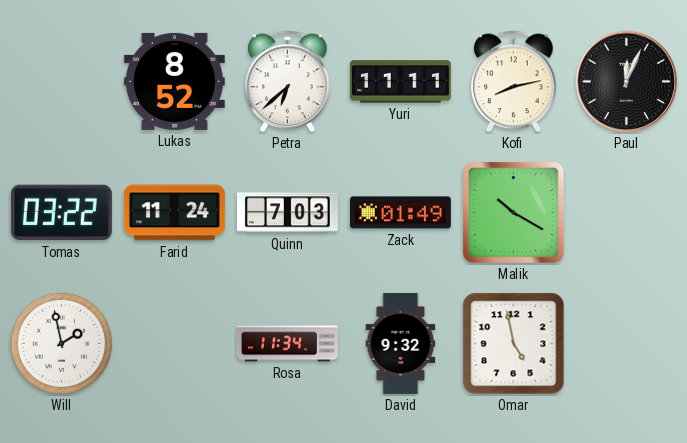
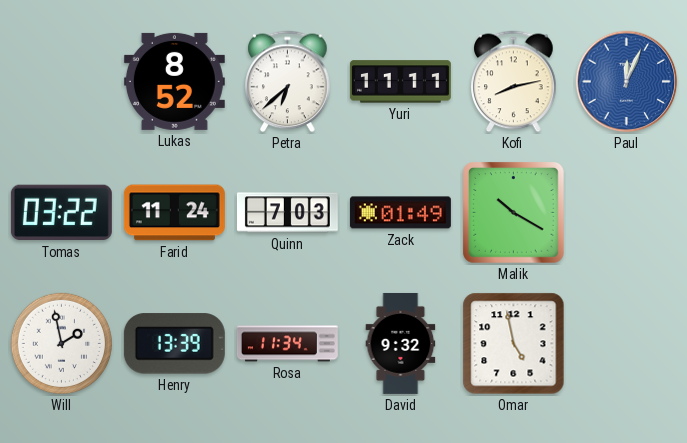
Paul dial: black -> blue
Henry: none -> 13:39
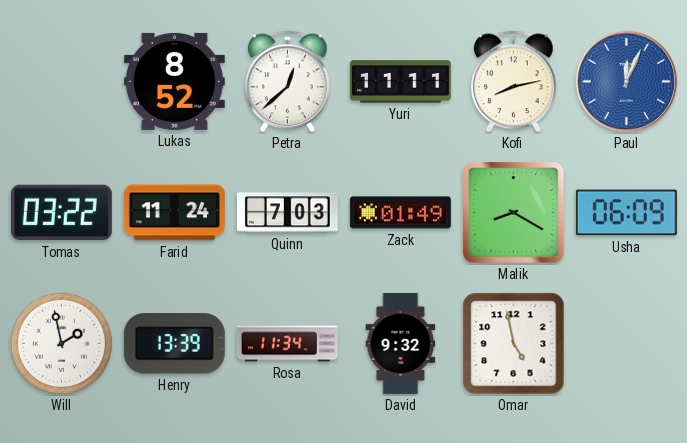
Petra: 6:38 -> 12:38
Malik: 10:20 -> 8:20
Usha: none -> 06:09
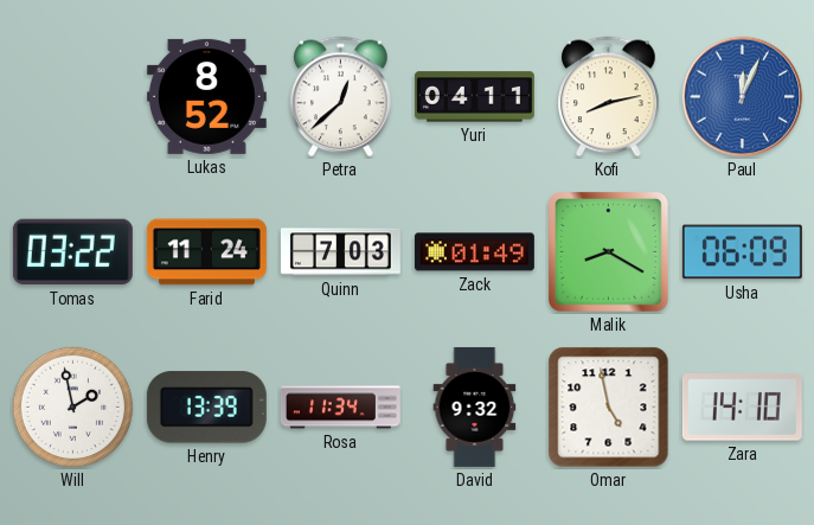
Yuri: 11:11 -> 04:11
Zara: none -> 14:10
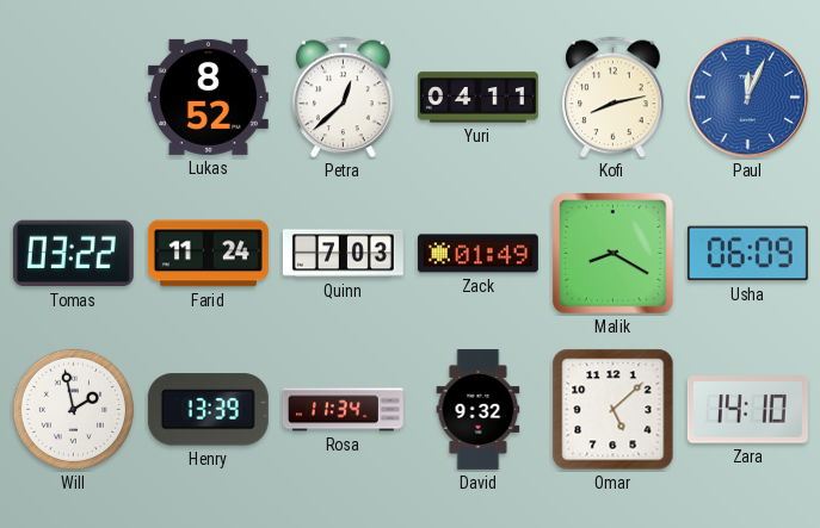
Omar: 4:58 -> 5:08
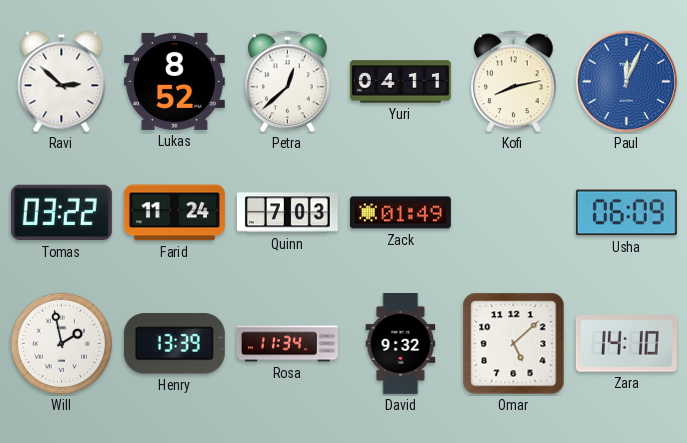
Ravi: none -> 2:52
Malik: 8:20 -> none
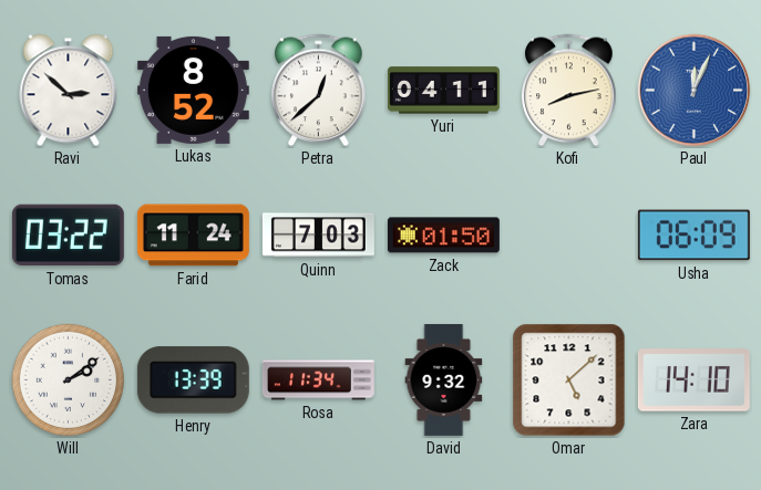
Zack: 01:49 -> 01:50
Will: 1:58 -> 2:09
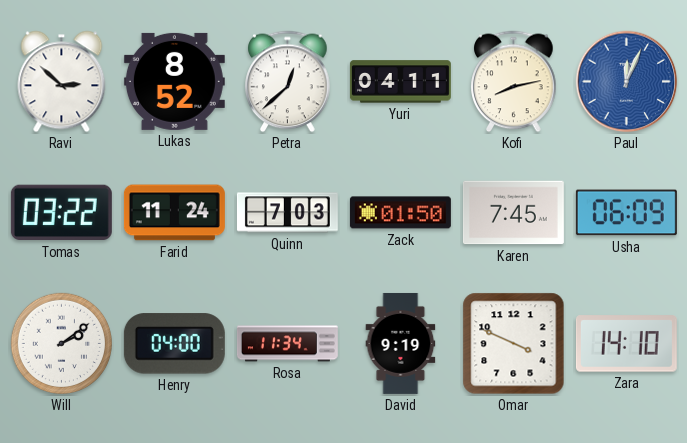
Karen: none -> 7:45
Henry: 13:39 -> 04:00
David: 9:32 -> 9:19
Omar: 5:08 -> 3:49
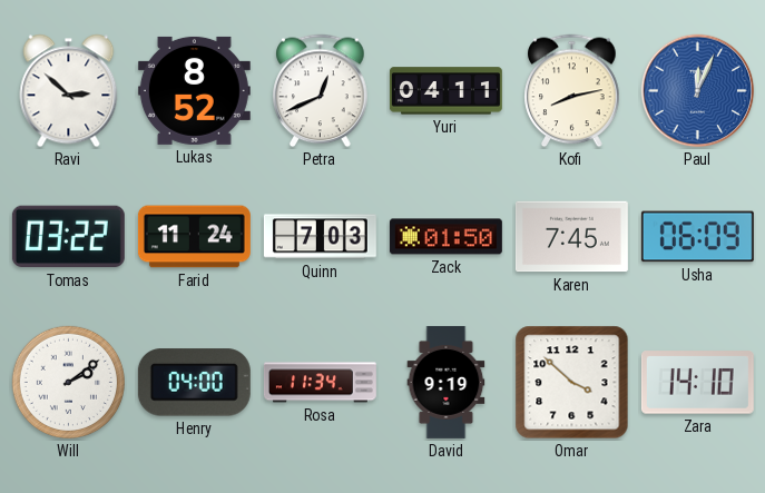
Petra: 12:38 -> 12:41
Omar: 3:49 -> 3:52
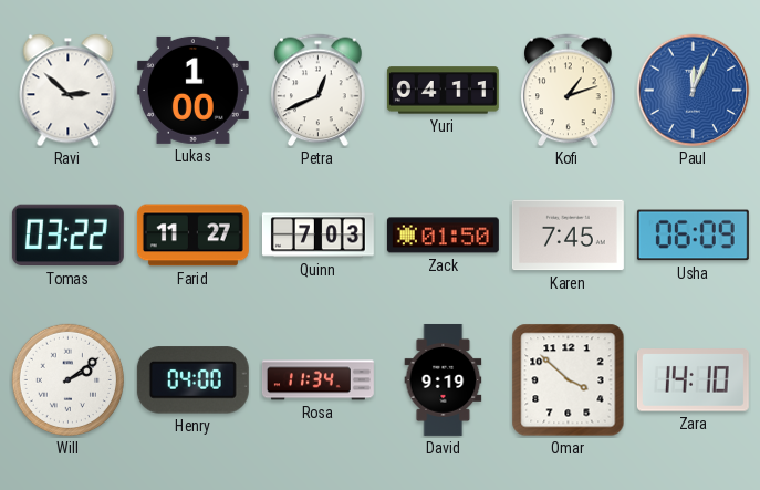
Lukas: 8:52 -> 1:00
Kofi: 8:13 -> 1:12
Farid: 11:24 -> 11:27
